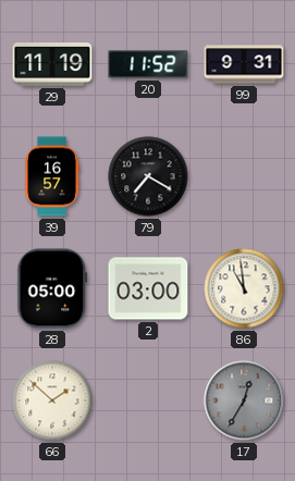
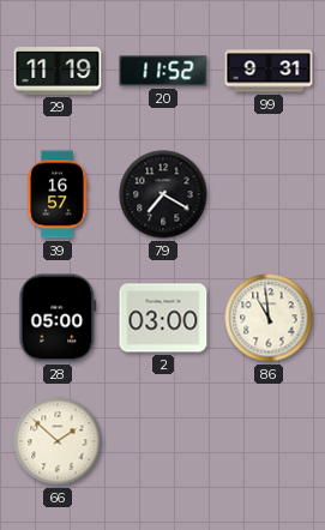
17: 12:35 -> none
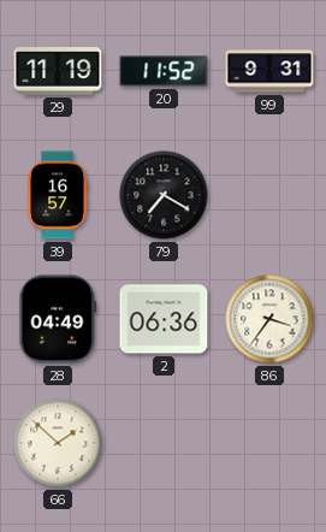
28: 05:00 -> 04:49
2: 03:00 -> 06:36
86: 10:59 -> 3:36
